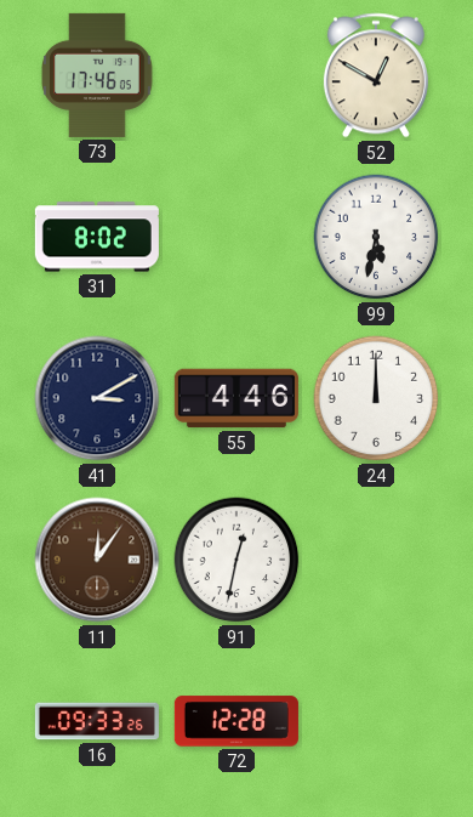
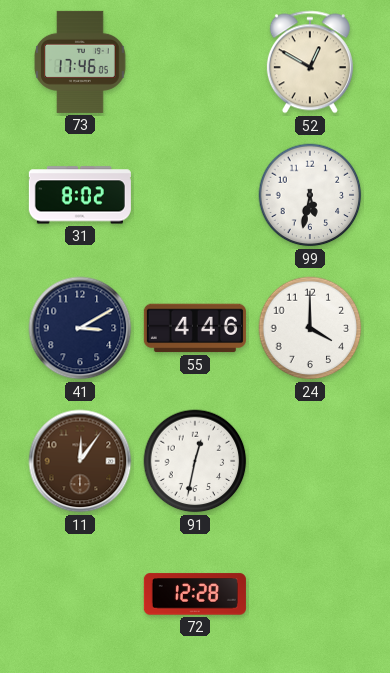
24: 12:00 -> 4:00
16: 09:33 -> none
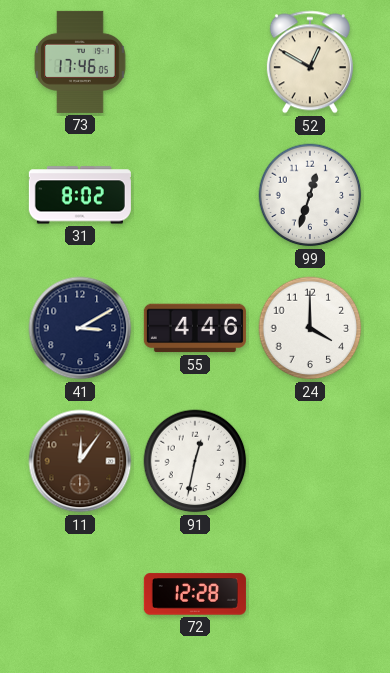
99: 5:32 -> 12:33
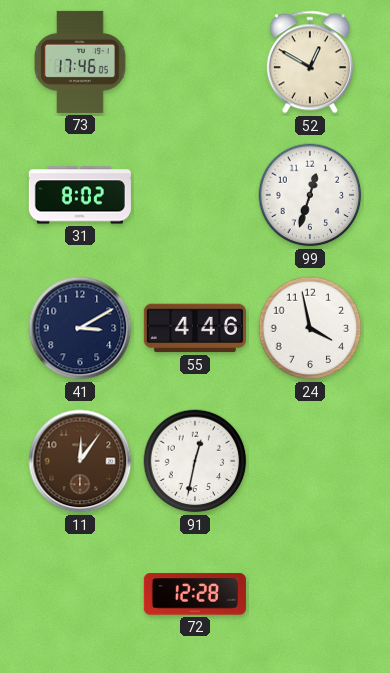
24: 4:00 -> 3:58
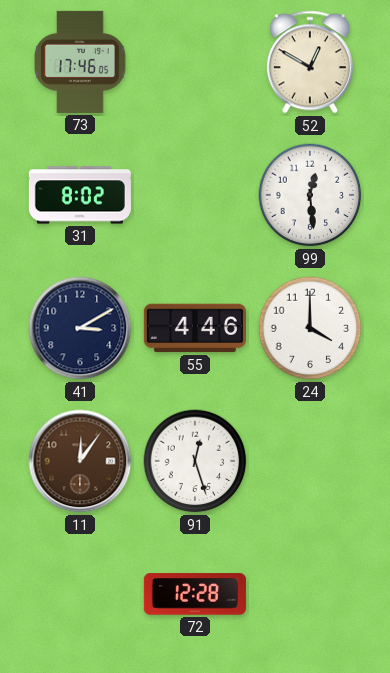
99: 12:33 -> 12:29
24: 3:58 -> 4:00
91: 12:32 -> 12:27
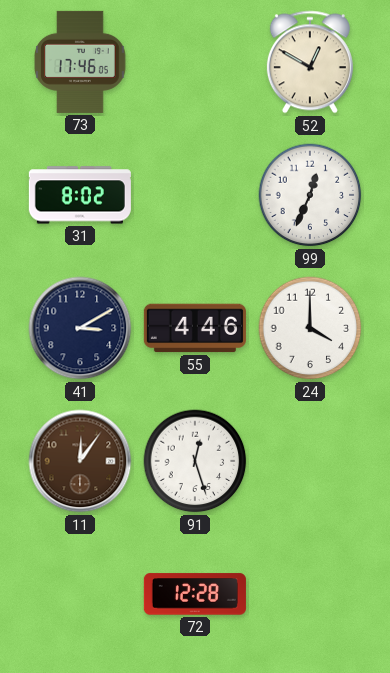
99: 12:29 -> 12:34
